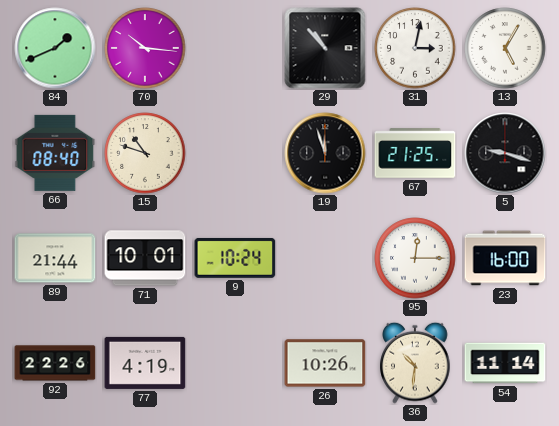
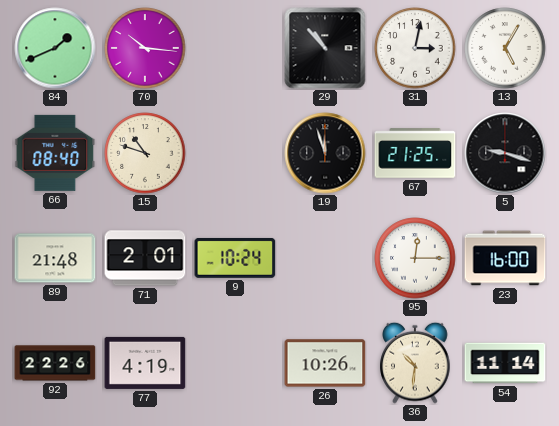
89: 21:44 -> 21:48
71: 10:01 -> 2:01
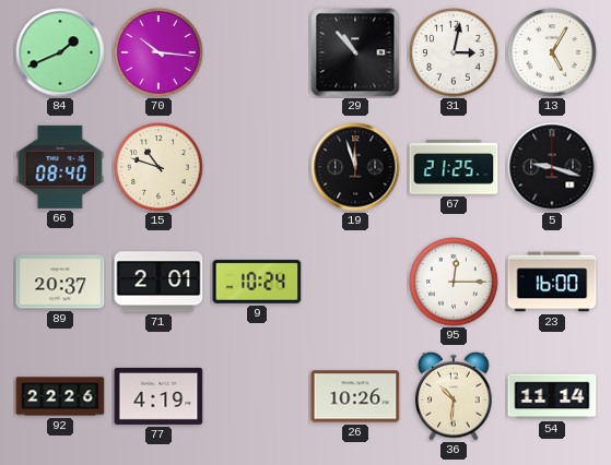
89: 21:48 -> 20:37
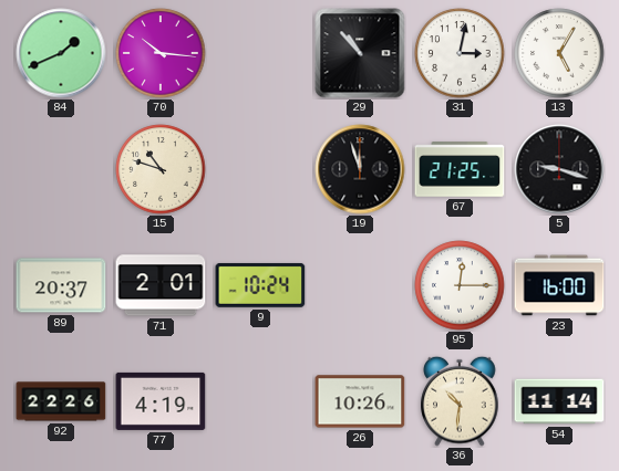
66: 08:40 -> none
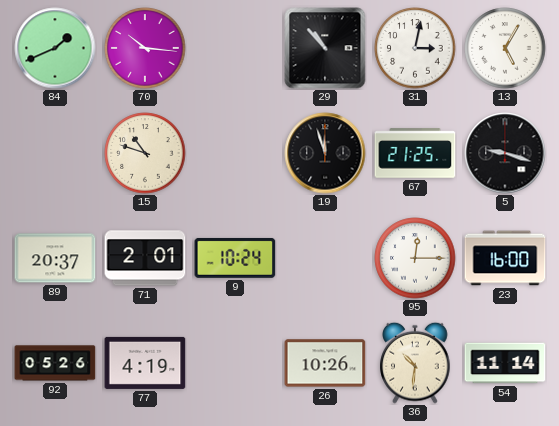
92: 22:26 -> 05:26
